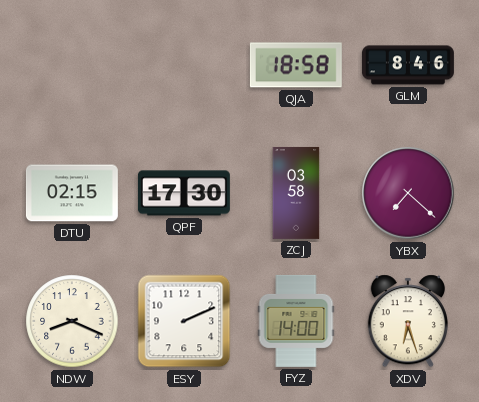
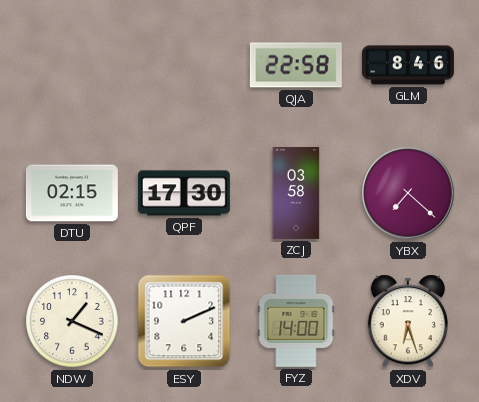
QJA: 18:58 -> 22:58
NDW: 8:19 -> 1:19
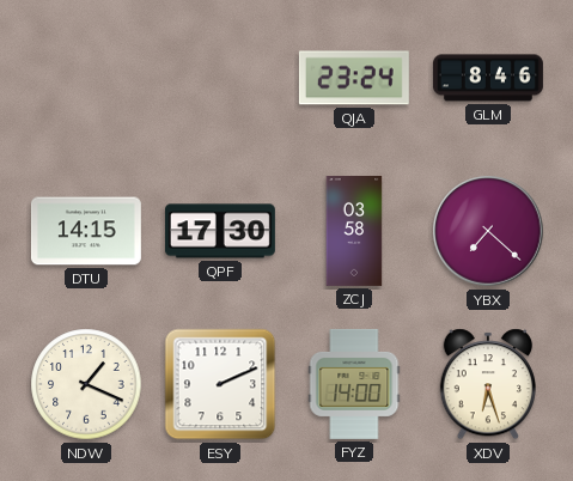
QJA: 22:58 -> 23:24
DTU: 02:15 -> 14:15
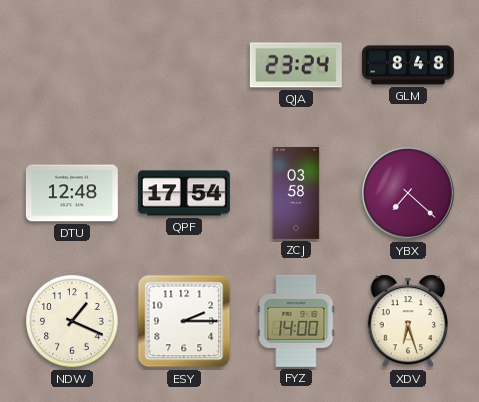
GLM: 8:46 -> 8:48
DTU: 14:15 -> 12:48
QPF: 17:30 -> 17:54
ESY: 2:11 -> 2:15
